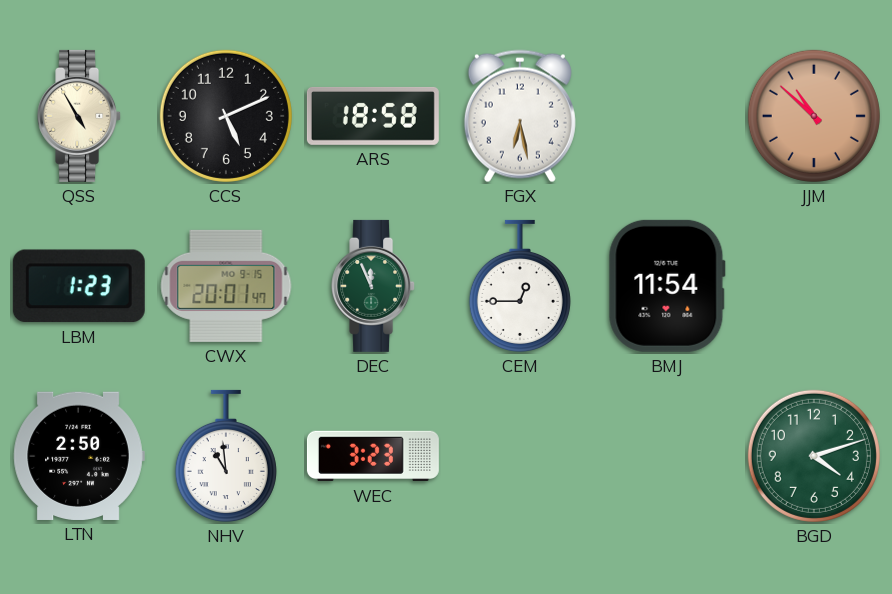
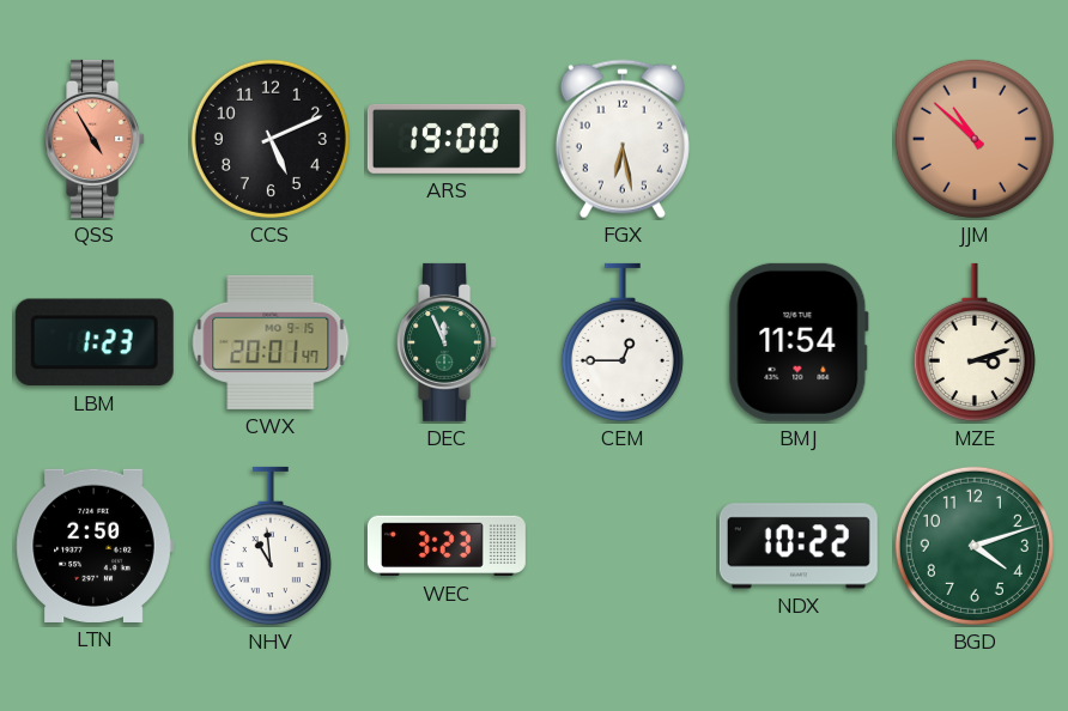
QSS dial: cream -> salmon
ARS: 18:58 -> 19:00
MZE: none -> 3:12
NDX: none -> 10:22
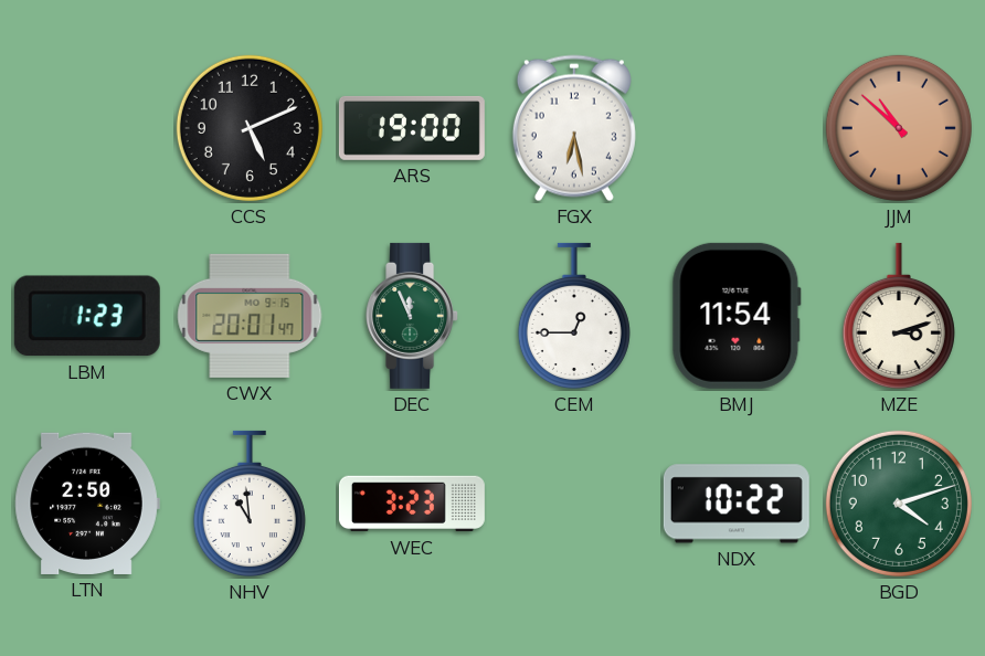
QSS: 4:55 -> none
